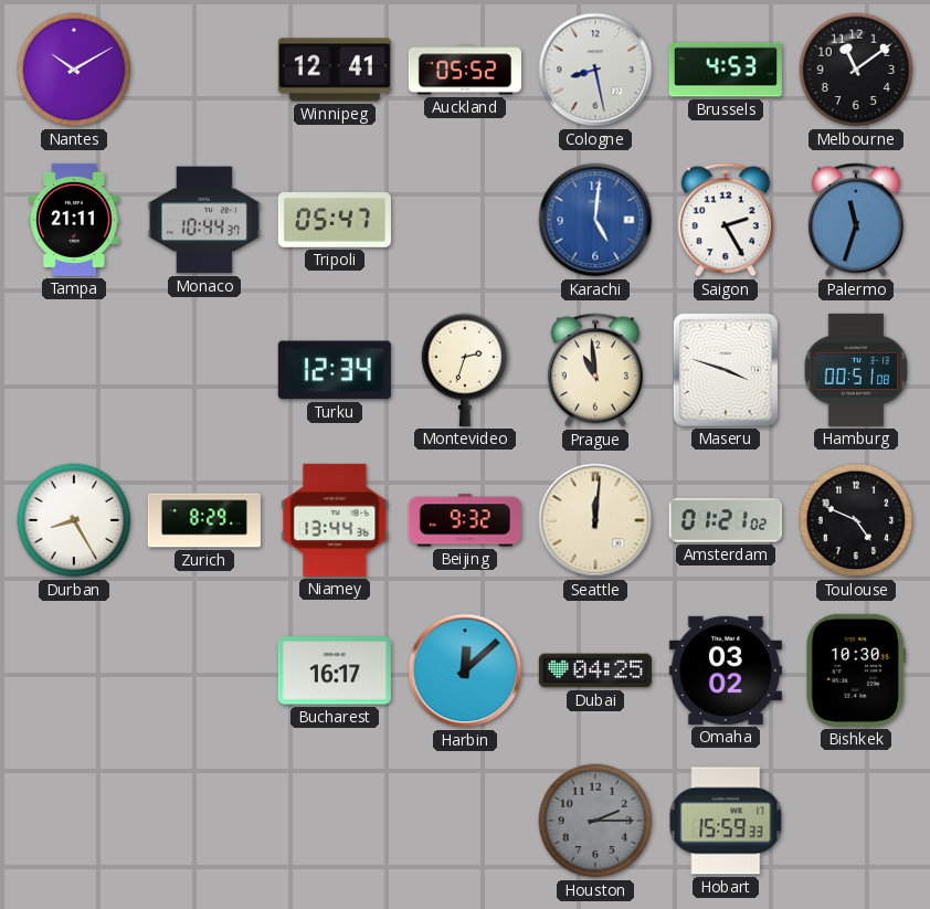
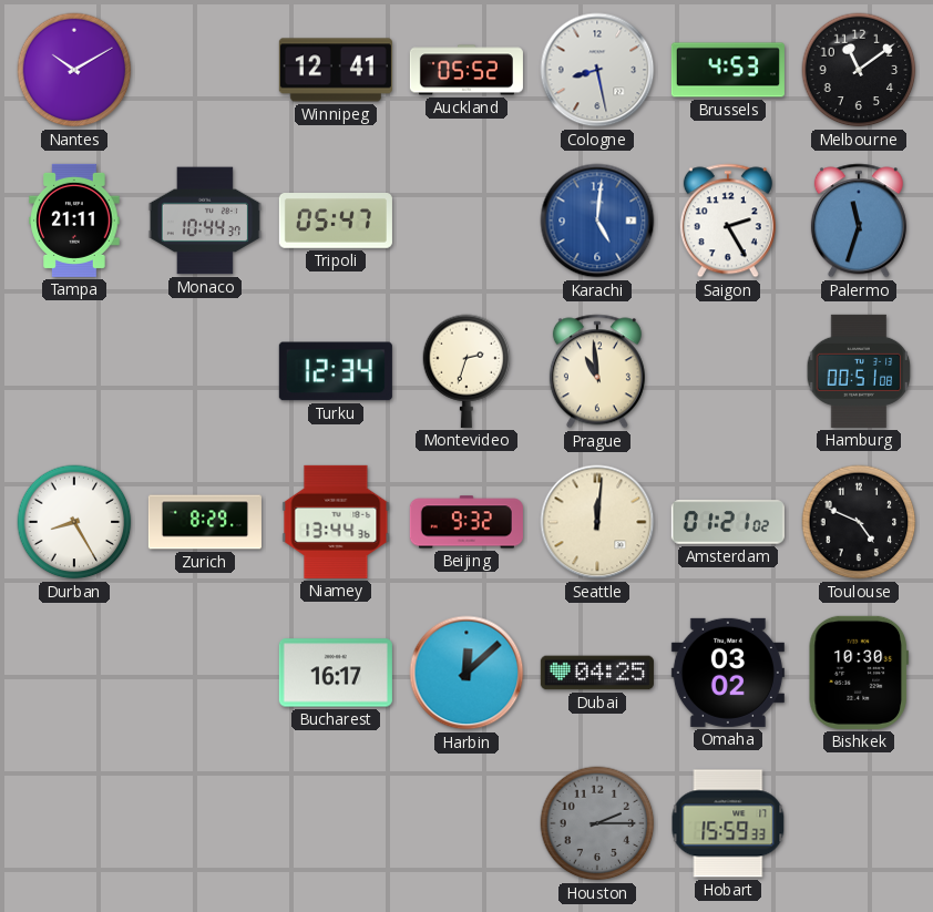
Maseru: 3:48 -> none
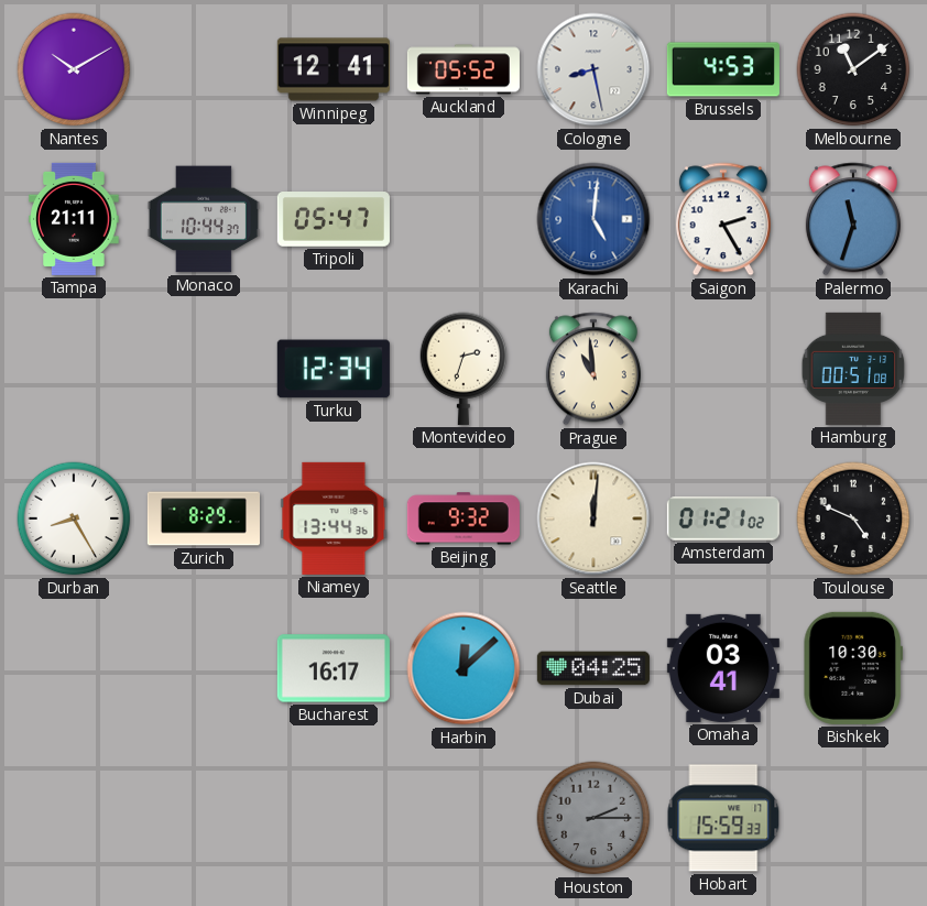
Omaha: 03:02 -> 03:41
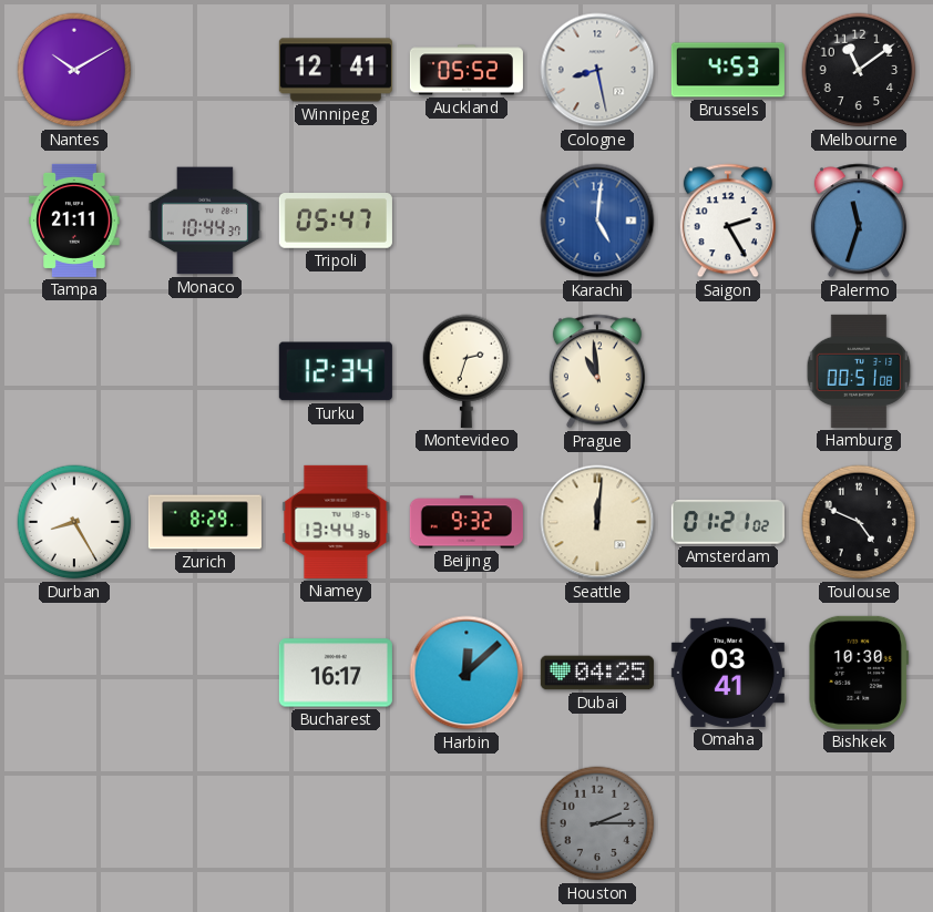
Hobart: 15:59 -> none
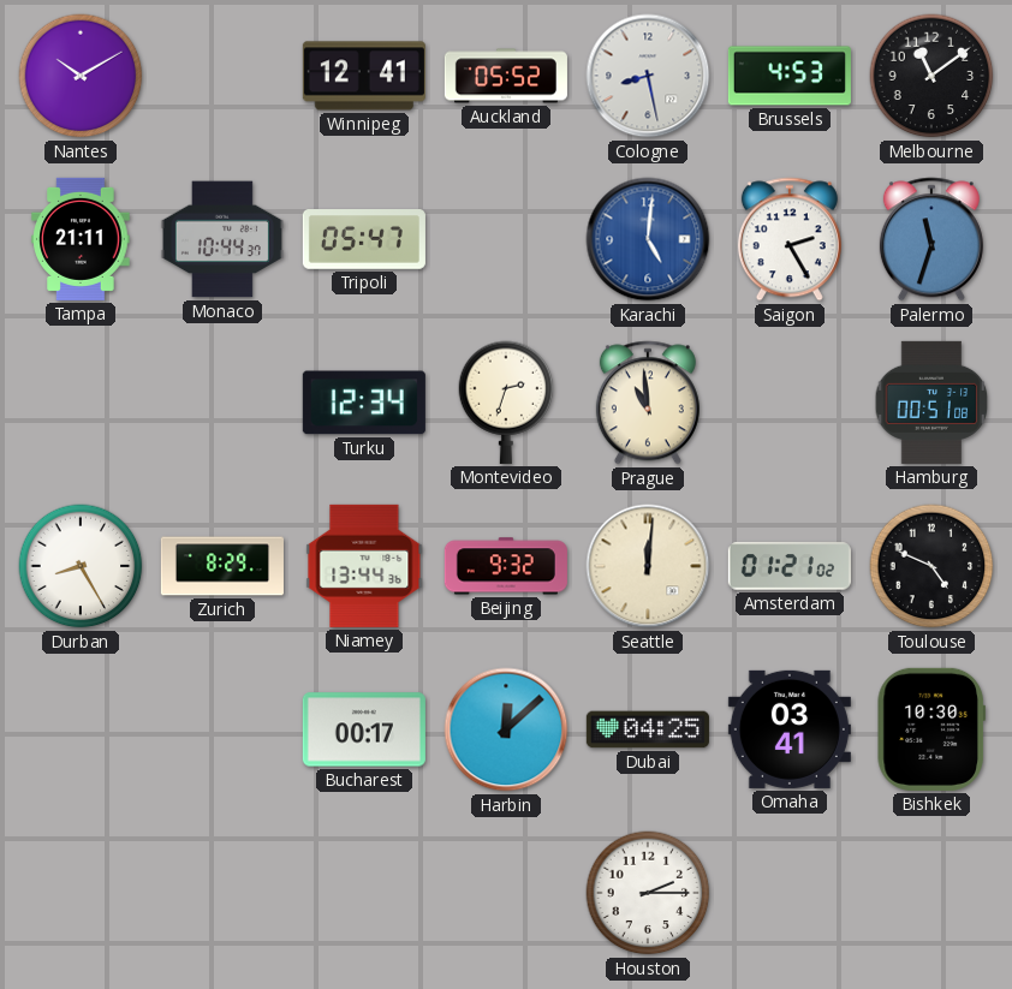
Bucharest: 16:17 -> 00:17
Houston dial: grey -> white
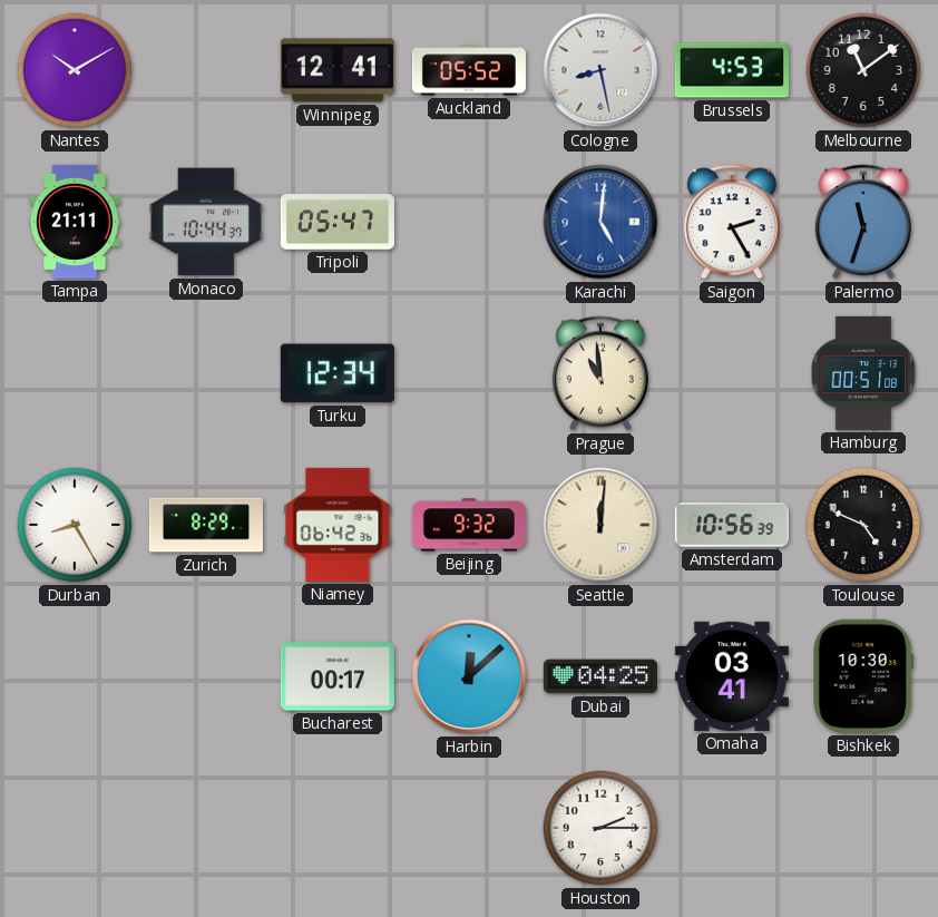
Montevideo: 2:33 -> none
Niamey: 13:44 -> 06:42
Amsterdam: 01:21 -> 10:56
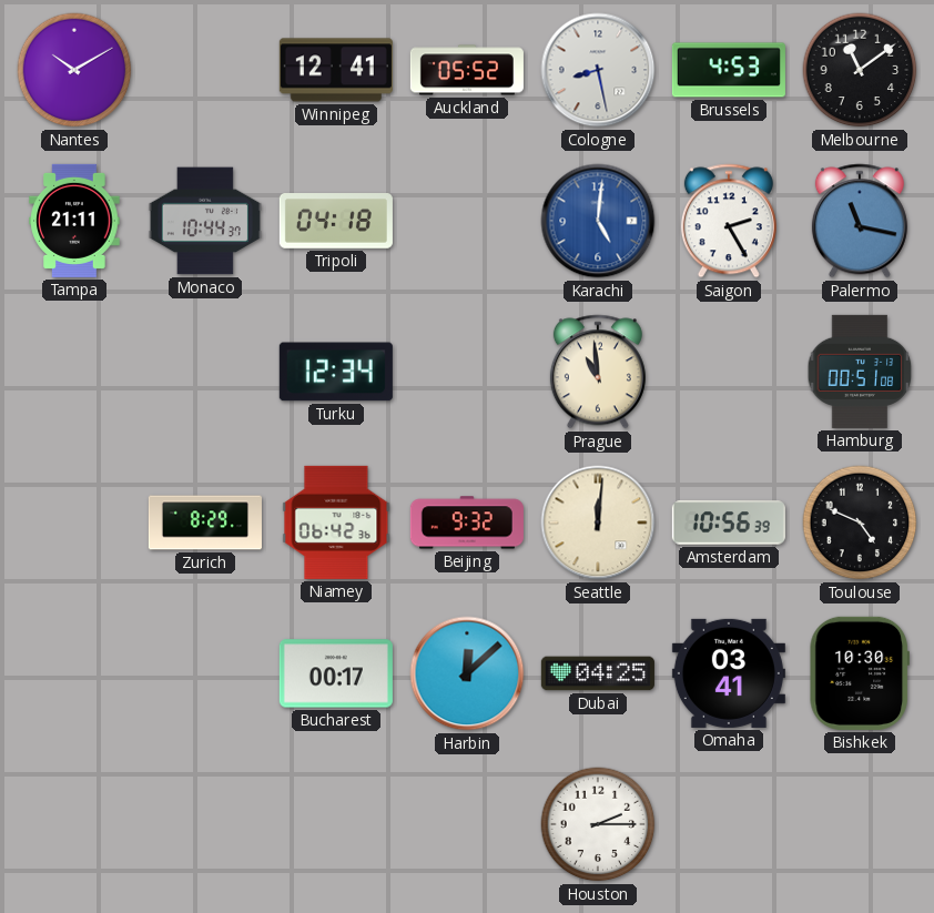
Tripoli: 05:47 -> 04:18
Palermo: 11:33 -> 11:17
Durban: 8:25 -> none
